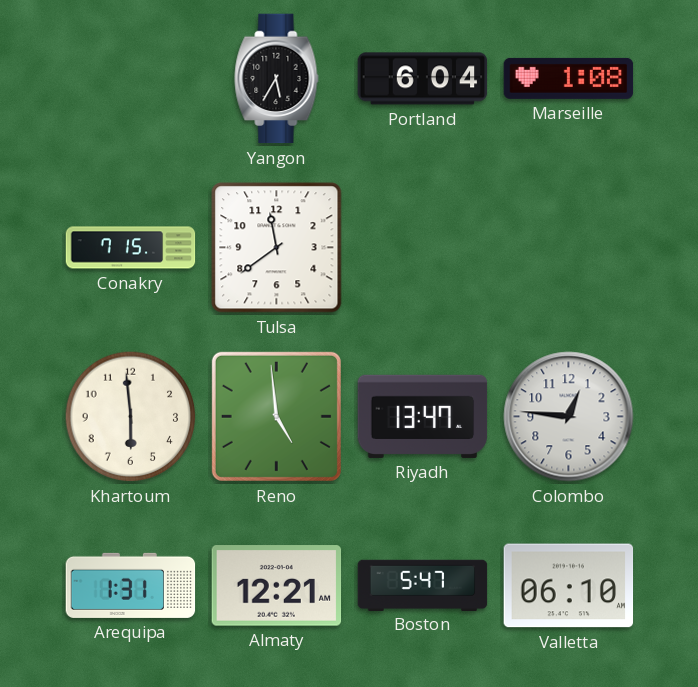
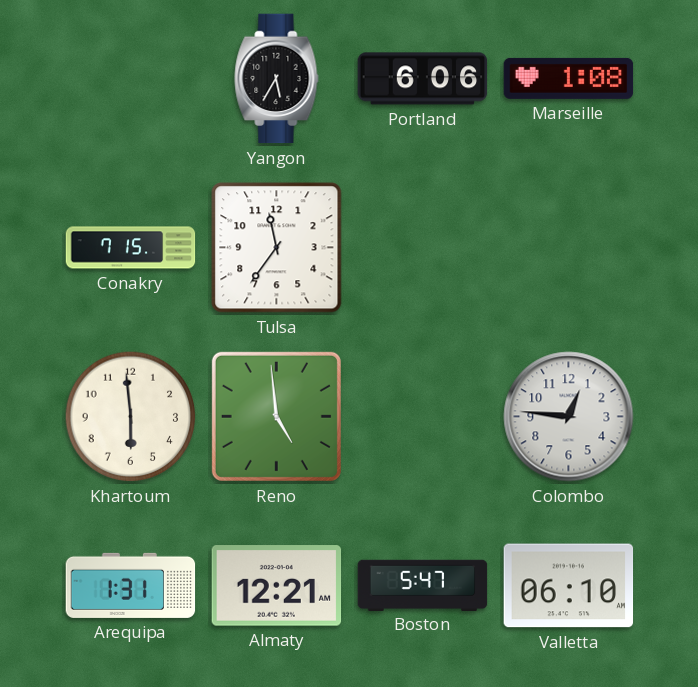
Portland: 6:04 -> 6:06
Tulsa: 11:39 -> 11:36
Riyadh: 13:47 -> none
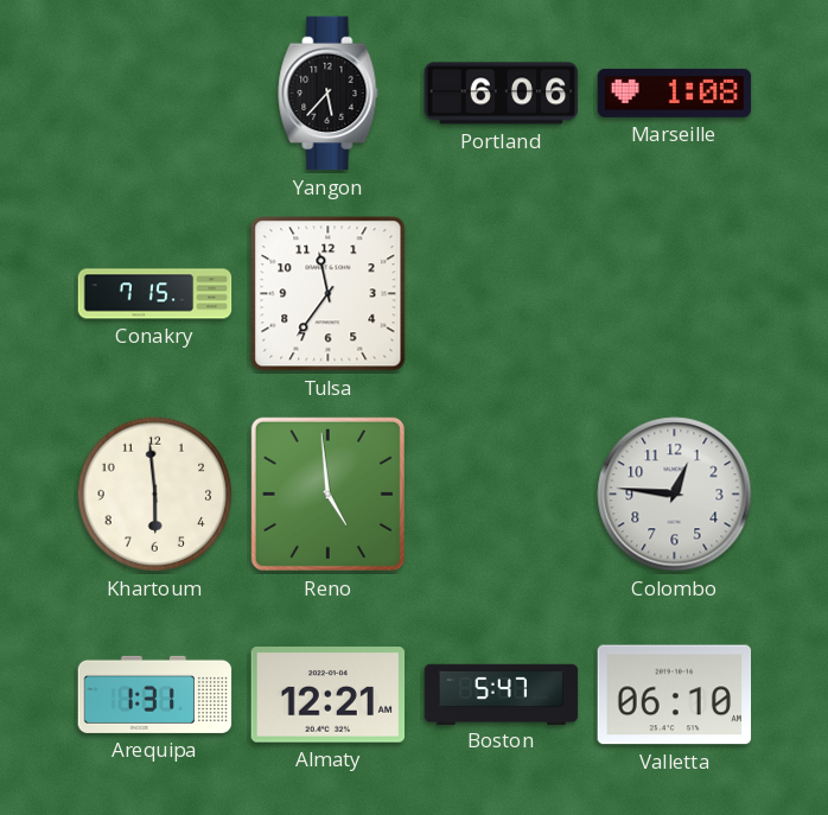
Yangon: 5:35 -> 5:37
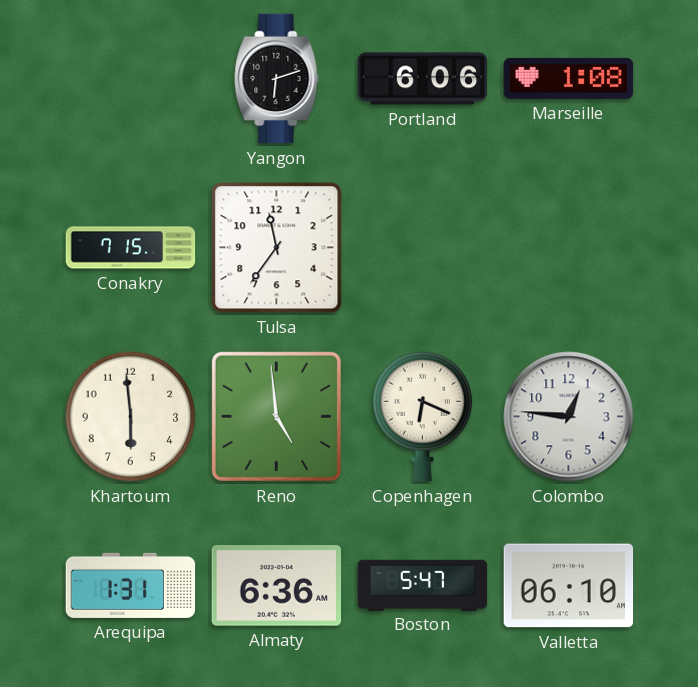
Yangon: 5:37 -> 6:12
Copenhagen: none -> 6:19
Almaty: 12:21 -> 6:36
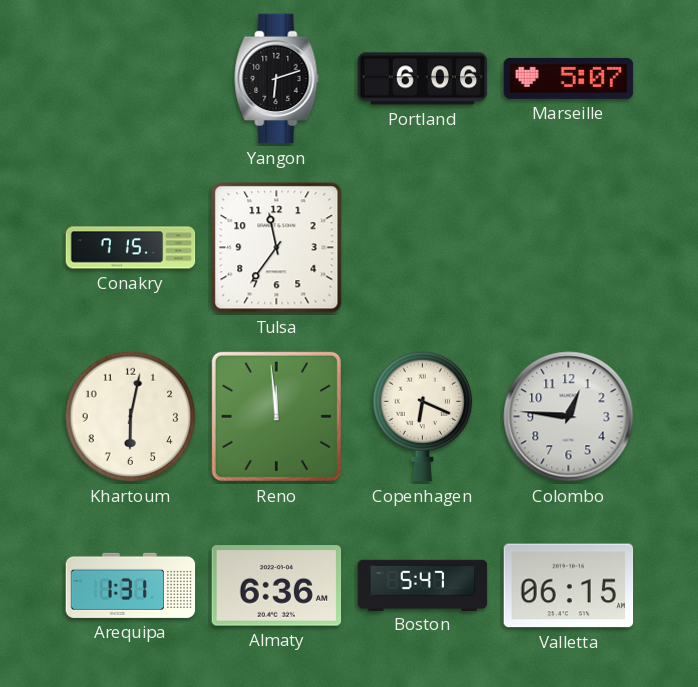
Marseille: 1:08 -> 5:07
Khartoum: 5:59 -> 6:02
Reno: 4:59 -> 11:59
Valletta: 06:10 -> 06:15
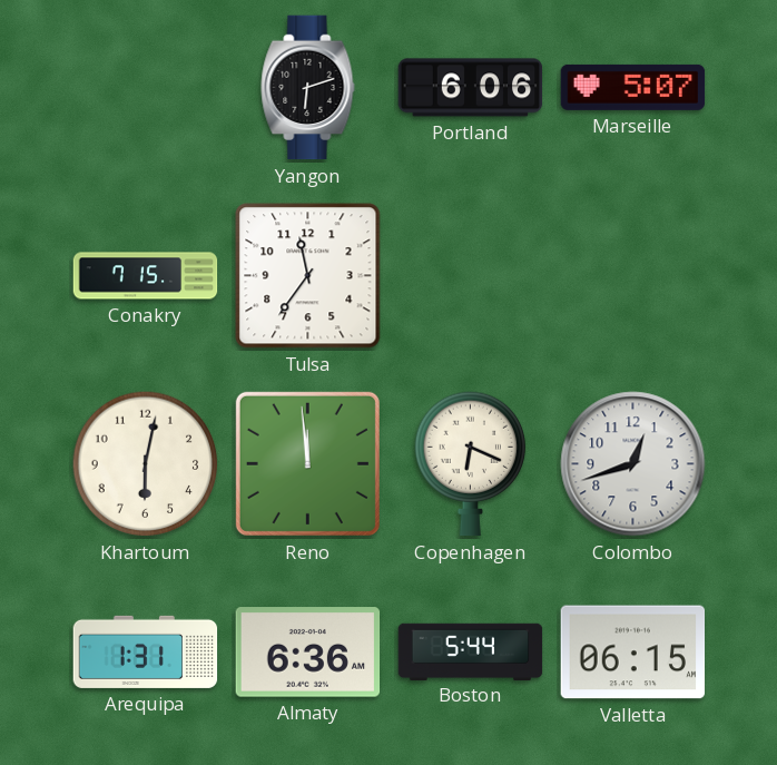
Colombo: 12:46 -> 12:42
Boston: 5:47 -> 5:44
